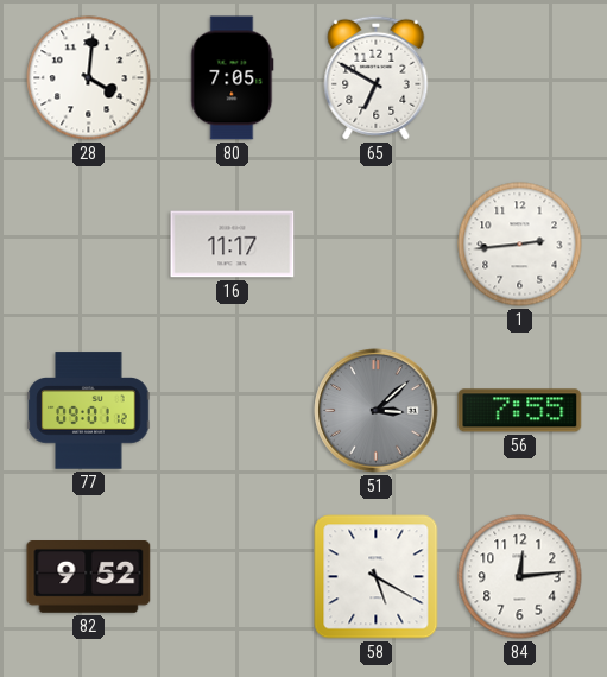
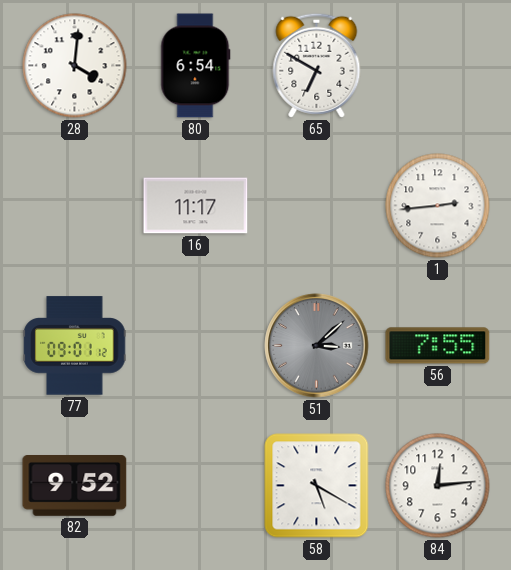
80: 7:05 -> 6:54
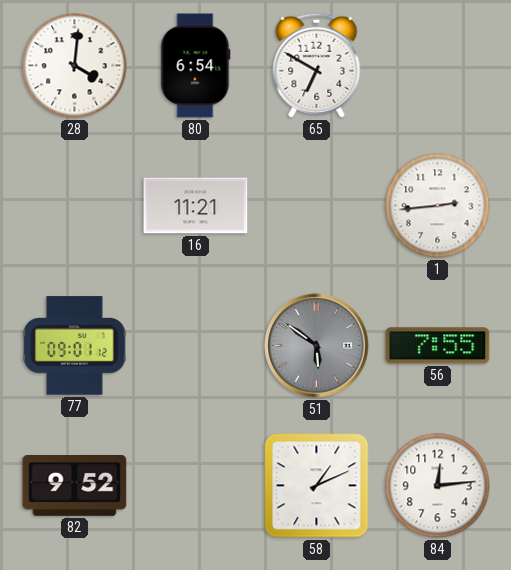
16: 11:17 -> 11:21
51: 3:08 -> 5:51
58: 5:20 -> 1:11
